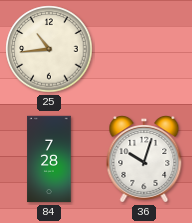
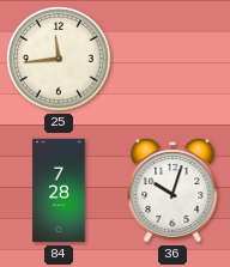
25: 10:44 -> 11:44
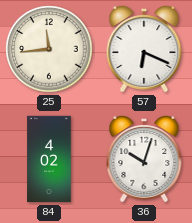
57: none -> 6:19
84: 7:28 -> 4:02
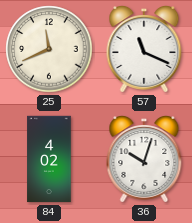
25: 11:44 -> 11:41
57: 6:19 -> 11:19
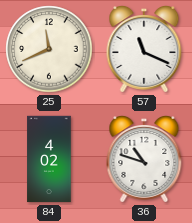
36: 10:03 -> 10:48
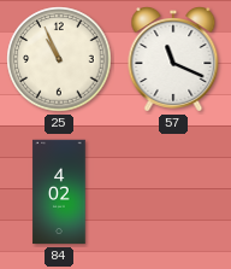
25: 11:41 -> 10:56
36: 10:48 -> none
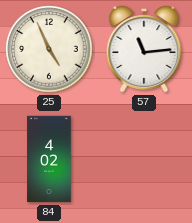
25: 10:56 -> 4:56
57: 11:19 -> 11:14
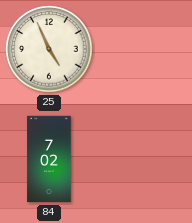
57: 11:14 -> none
84: 4:02 -> 7:02
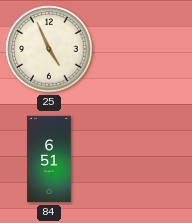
84: 7:02 -> 6:51
